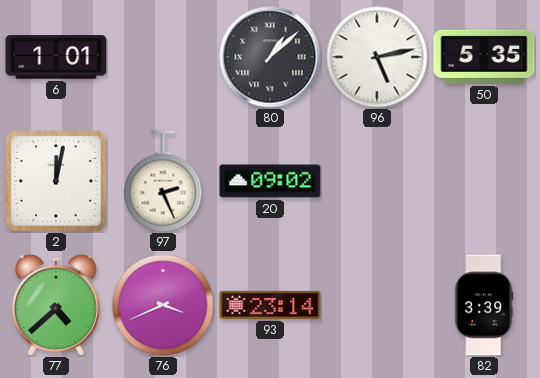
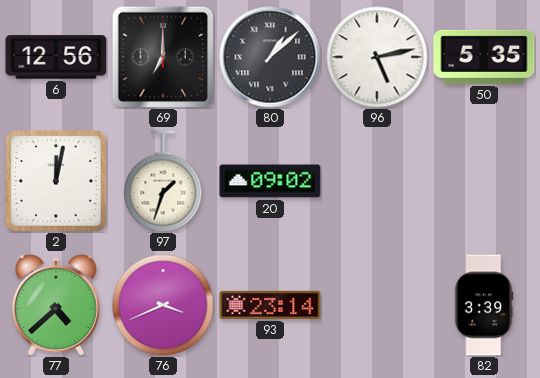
6: 1:01 -> 12:56
69: none -> 7:00
97: 2:26 -> 1:33
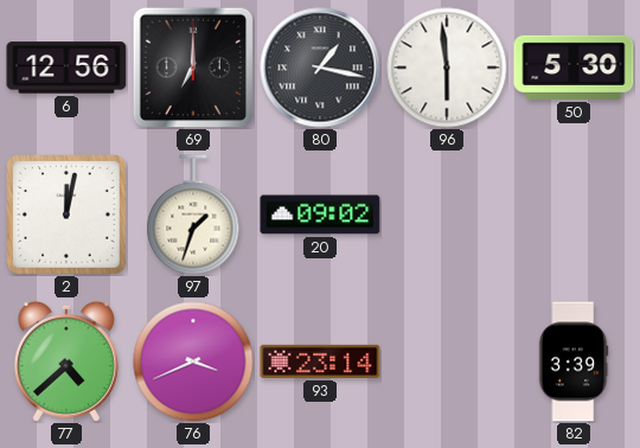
80: 1:08 -> 1:17
96: 5:13 -> 5:59
50: 5:35 -> 5:30
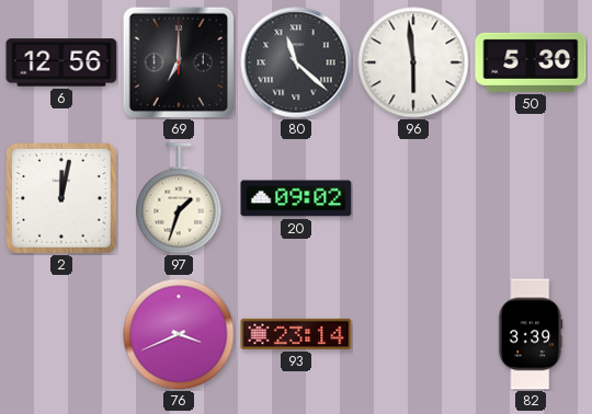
80: 1:17 -> 11:22
77: 4:38 -> none
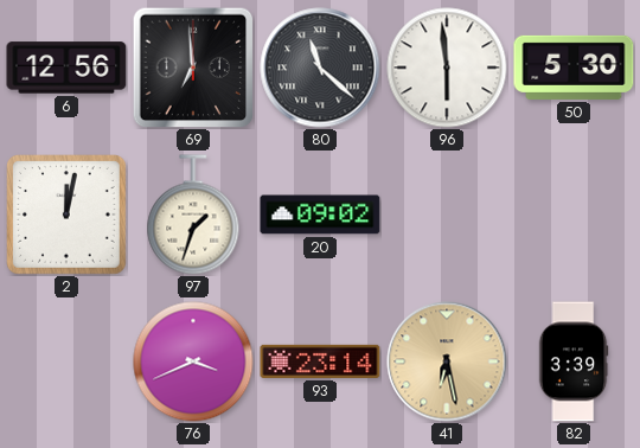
69: 7:00 -> 6:59
41: none -> 6:28
